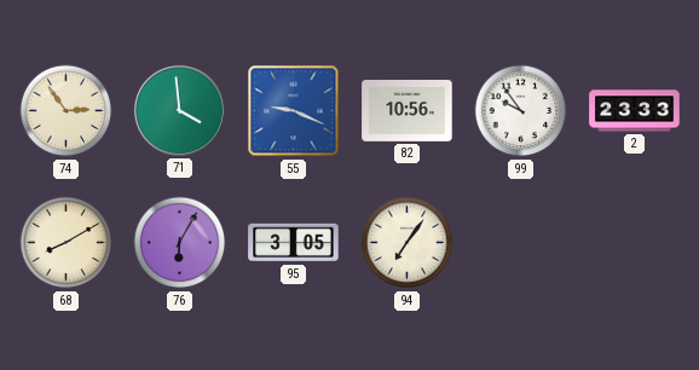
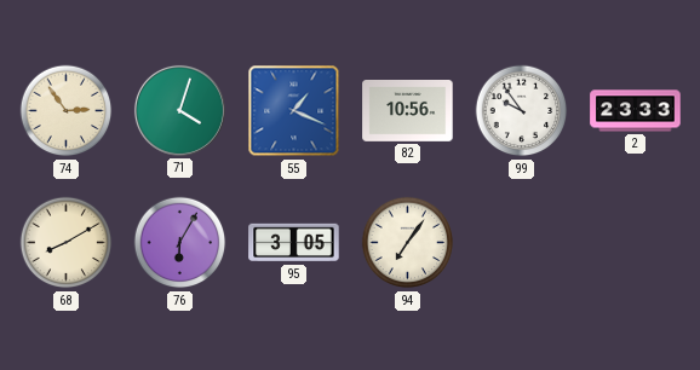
71: 3:59 -> 4:03
55: 9:19 -> 1:19
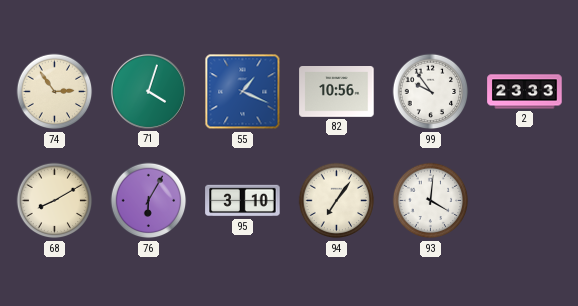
95: 3:05 -> 3:10
93: none -> 4:01
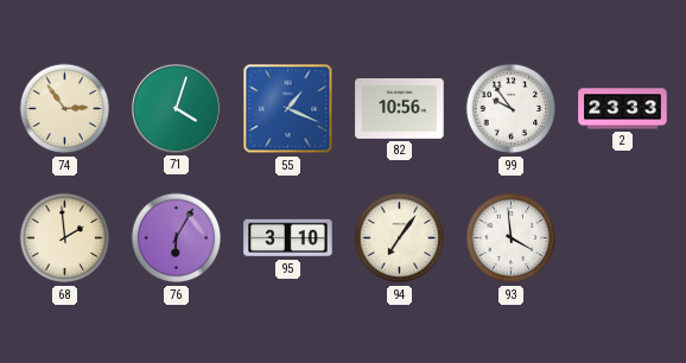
68: 8:10 -> 1:59
93: 4:01 -> 3:59
